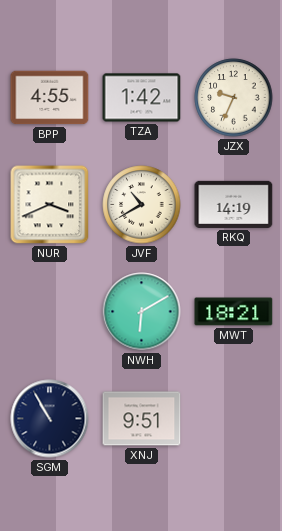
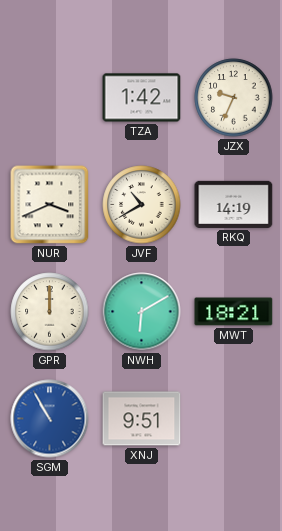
BPP: 4:55 -> none
GPR: none -> 12:00
SGM dial: navy -> blue
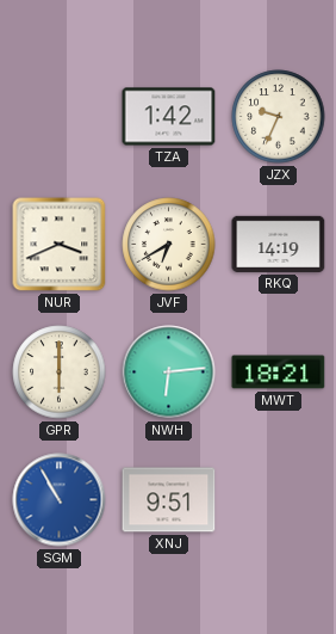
JVF: 10:40 -> 6:40
GPR: 12:00 -> 6:00
NWH: 6:10 -> 6:14
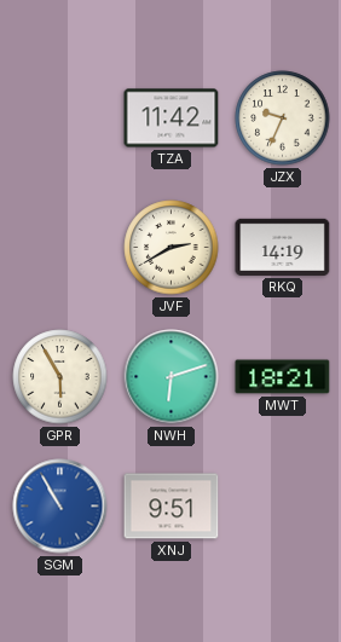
TZA: 1:42 -> 11:42
NUR: 3:41 -> none
JVF: 6:40 -> 2:40
GPR: 6:00 -> 5:55
NWH: 6:14 -> 6:12
